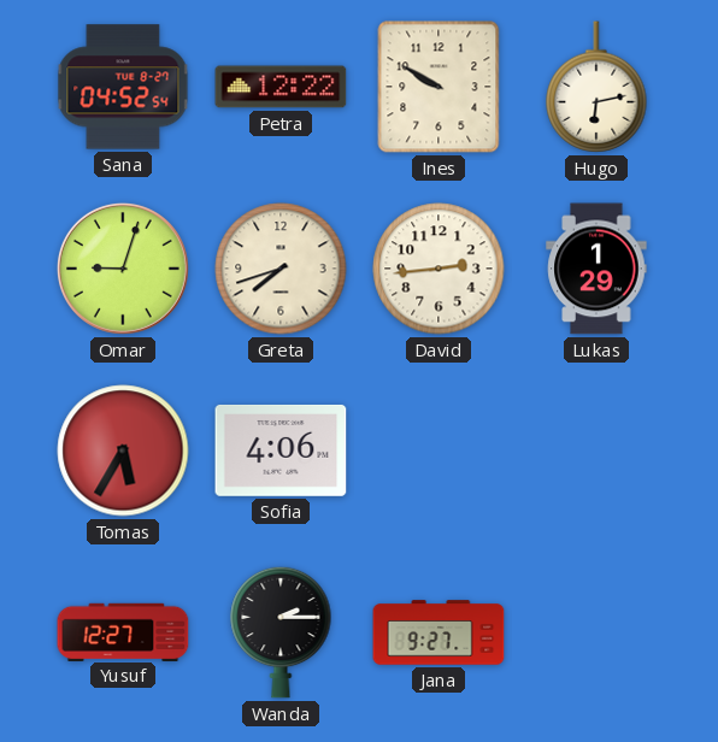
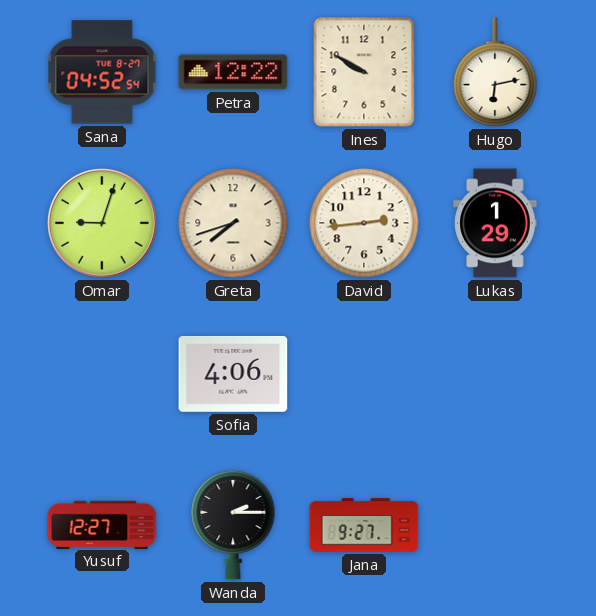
Tomas: 5:35 -> none
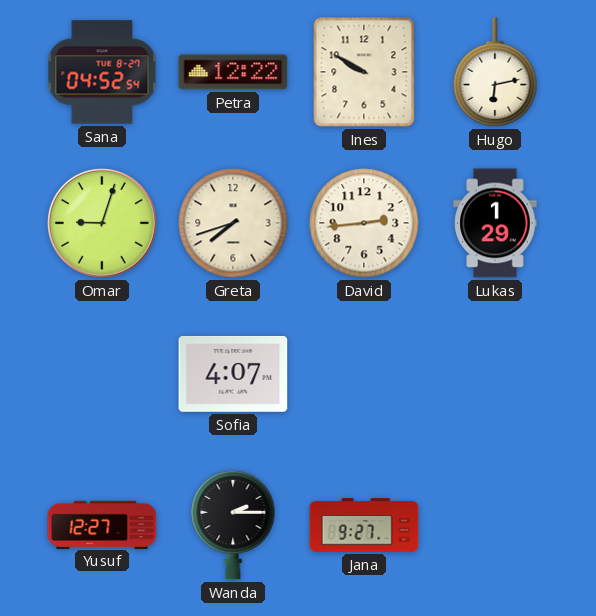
Sofia: 4:06 -> 4:07
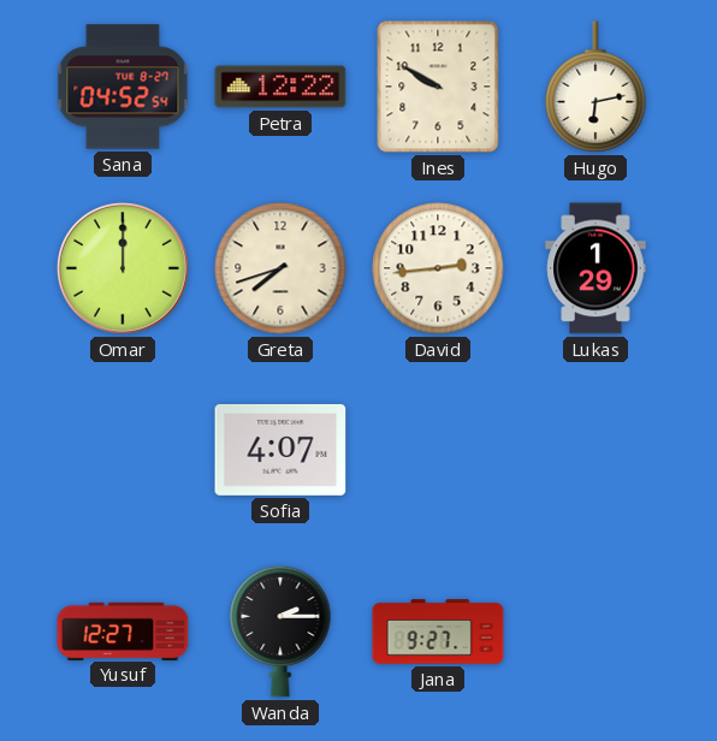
Omar: 9:03 -> 12:00
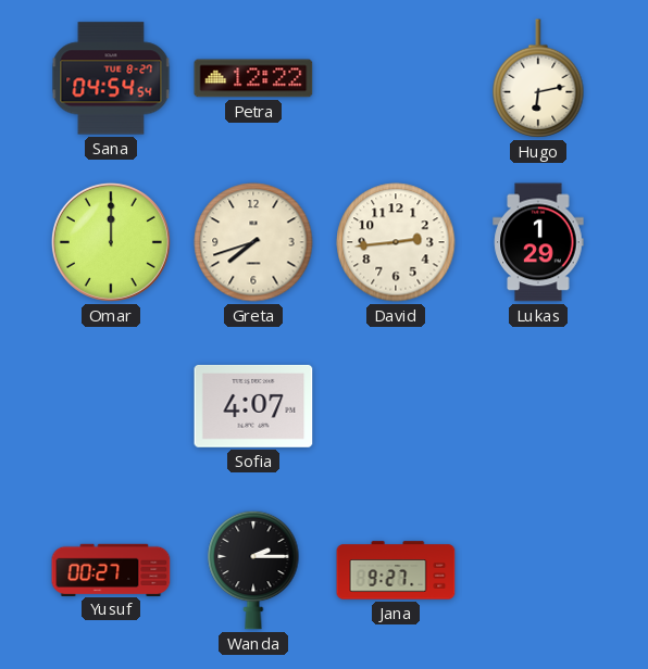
Sana: 04:52 -> 04:54
Ines: 9:50 -> none
Yusuf: 12:27 -> 00:27
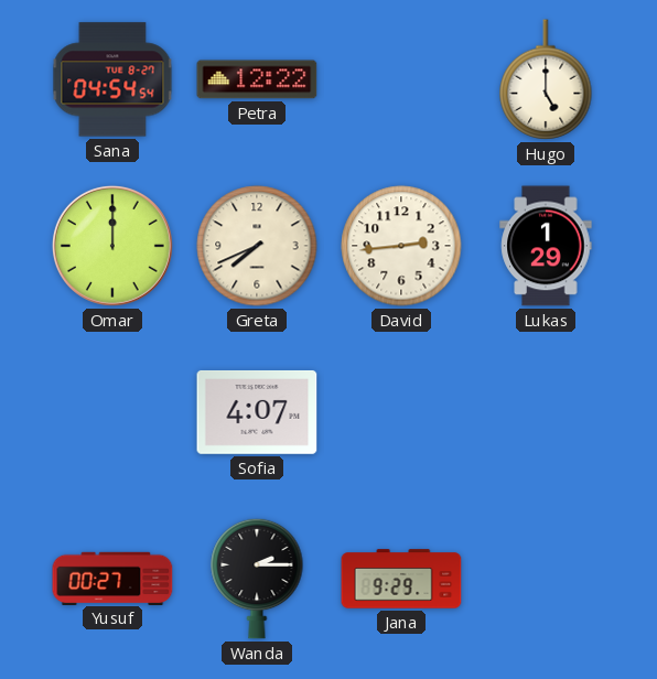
Hugo: 6:13 -> 5:00
Greta: 7:42 -> 7:41
Jana: 9:27 -> 9:29
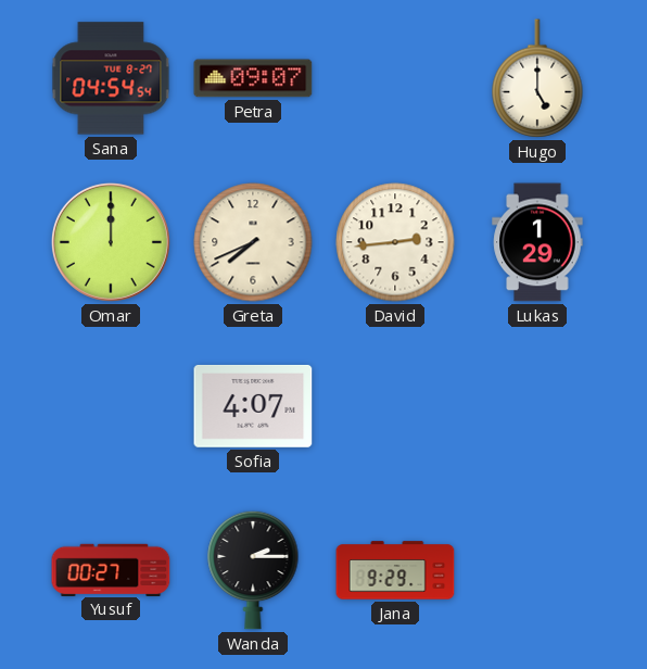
Petra: 12:22 -> 09:07
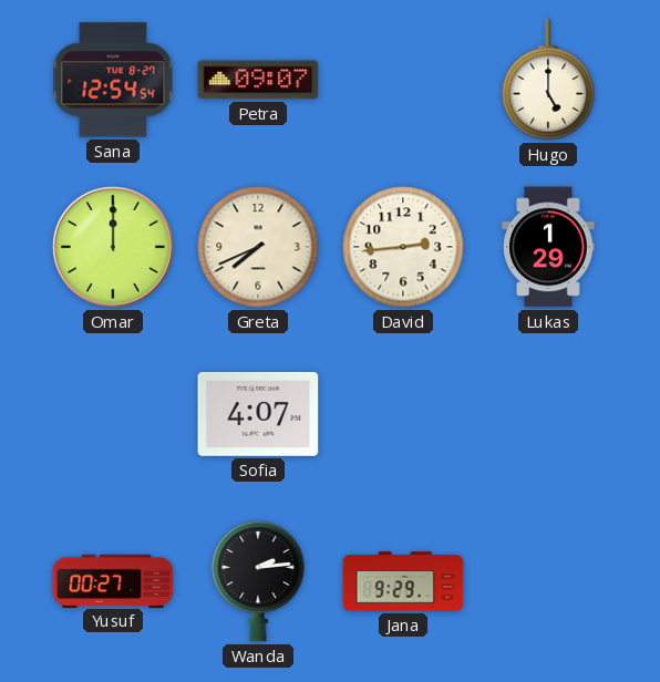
Sana: 04:54 -> 12:54
Wanda: 2:15 -> 2:14
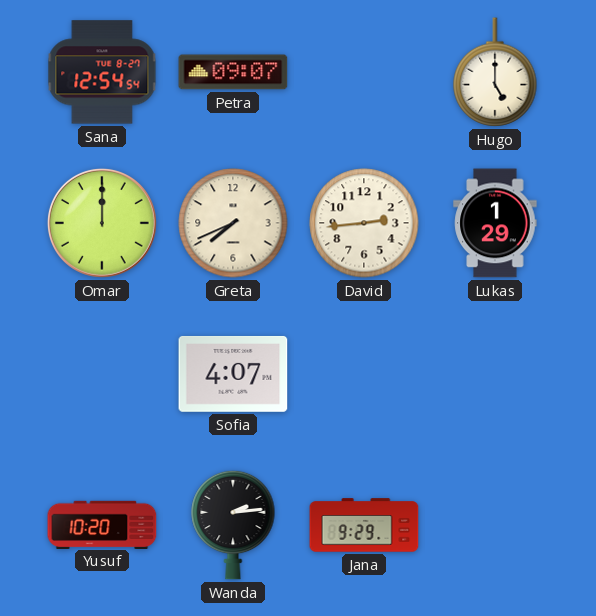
Yusuf: 00:27 -> 10:20
